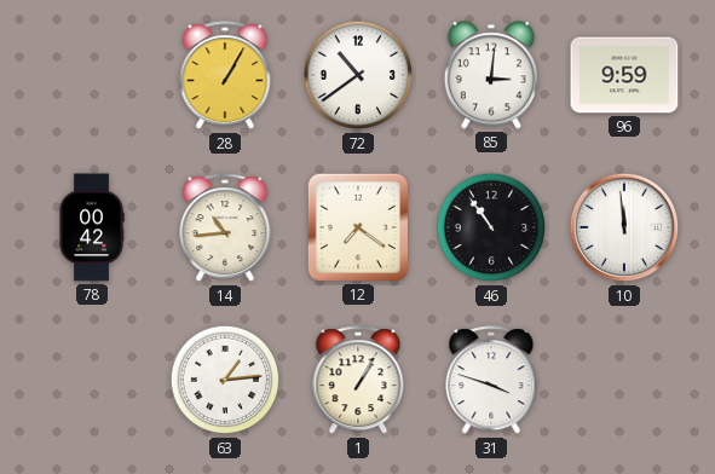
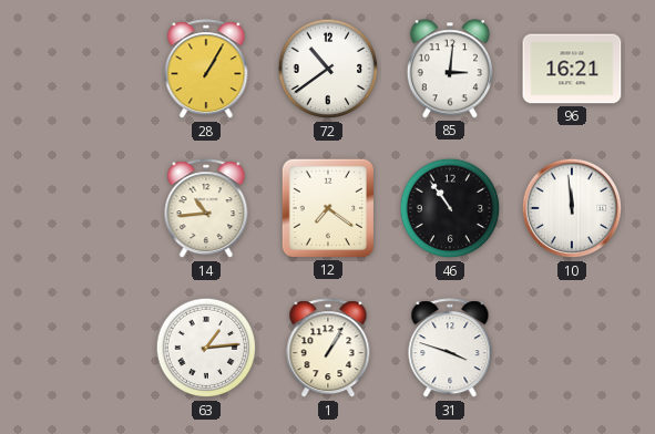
96: 9:59 -> 16:21
78: 00:42 -> none
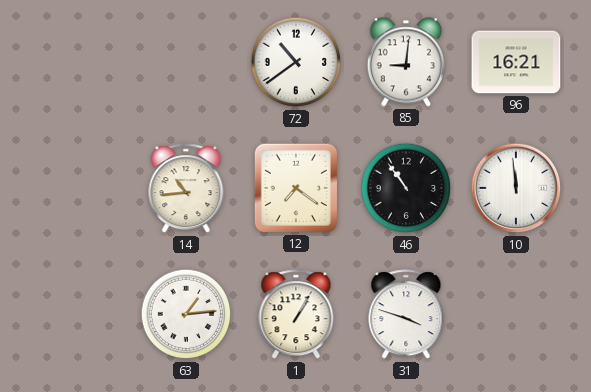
28: 1:05 -> none
85: 3:01 -> 9:01
